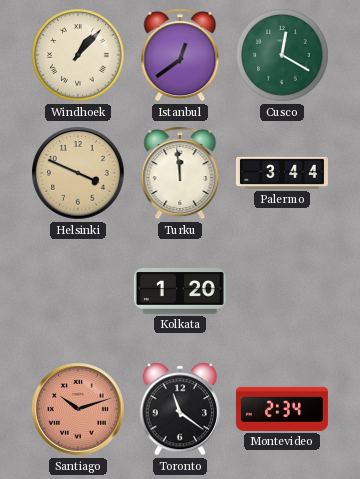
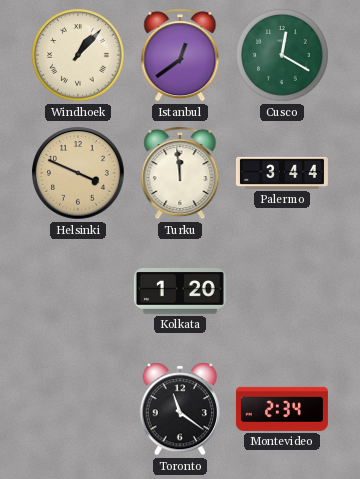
Santiago: 10:12 -> none
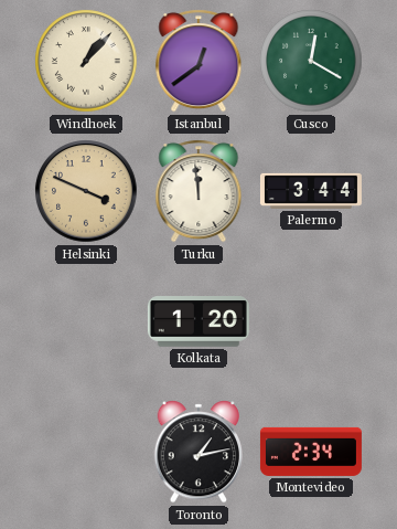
Toronto: 11:21 -> 1:13
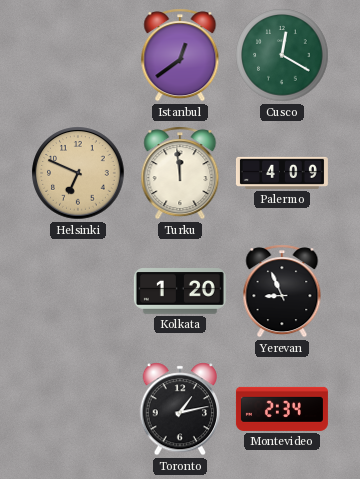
Windhoek: 1:07 -> none
Helsinki: 3:49 -> 6:49
Palermo: 3:44 -> 4:09
Yerevan: none -> 8:56
